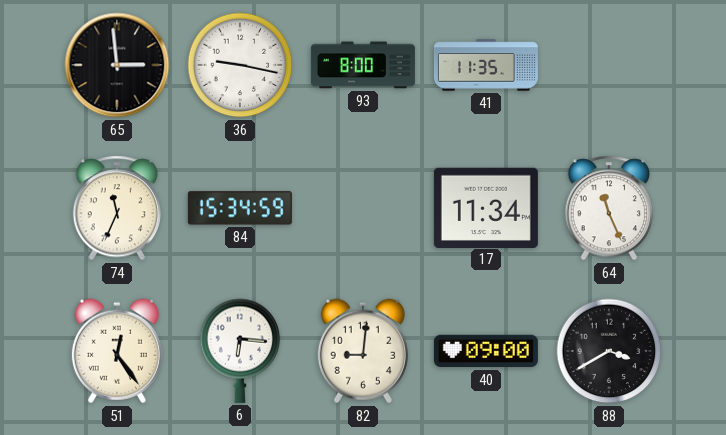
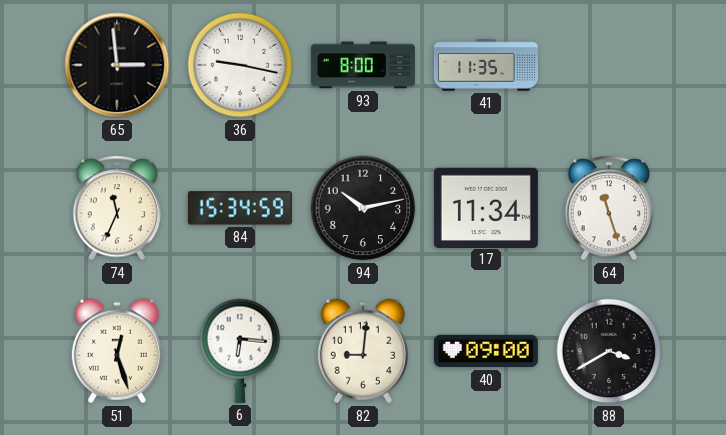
94: none -> 10:13
64: 11:26 -> 11:27
51: 12:24 -> 12:27
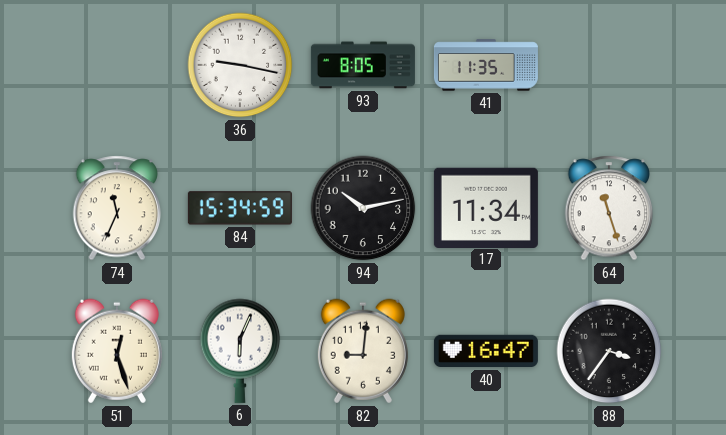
65: 2:59 -> none
93: 8:00 -> 8:05
6: 6:16 -> 6:04
40: 09:00 -> 16:47
88: 3:40 -> 3:36
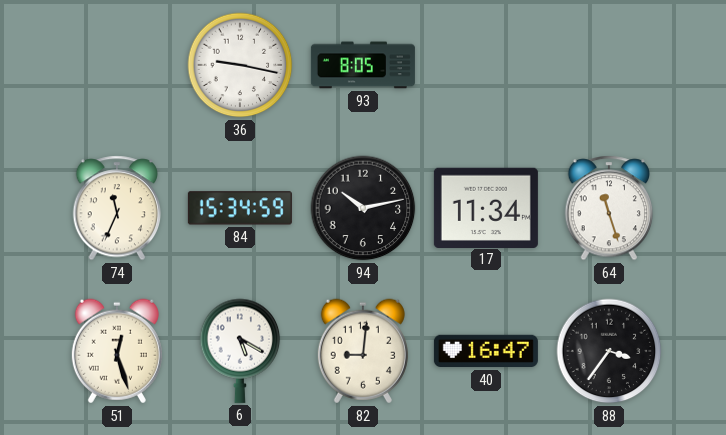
41: 11:35 -> none
6: 6:04 -> 5:20
